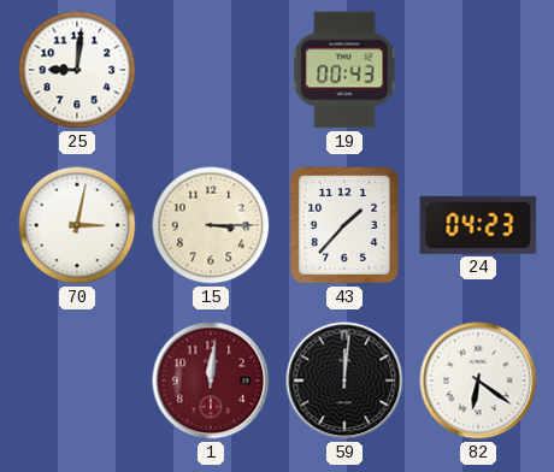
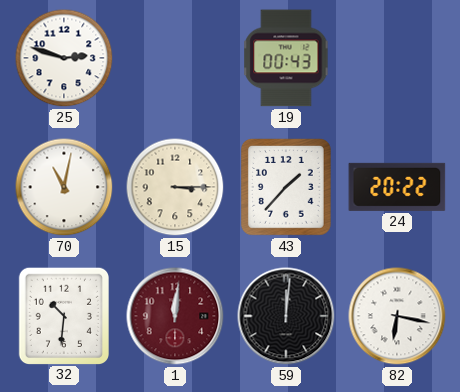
25: 9:01 -> 2:48
70: 3:02 -> 11:02
24: 04:23 -> 20:22
32: none -> 10:31
82: 6:21 -> 6:17
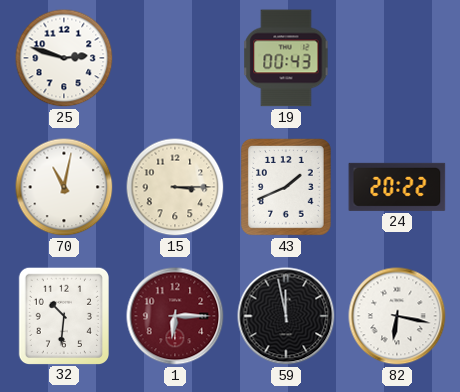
43: 1:37 -> 1:41
1: 12:01 -> 6:15
59: 12:01 -> 11:58
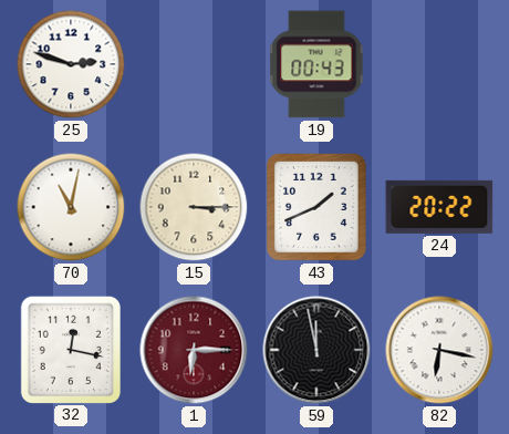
32: 10:31 -> 12:17
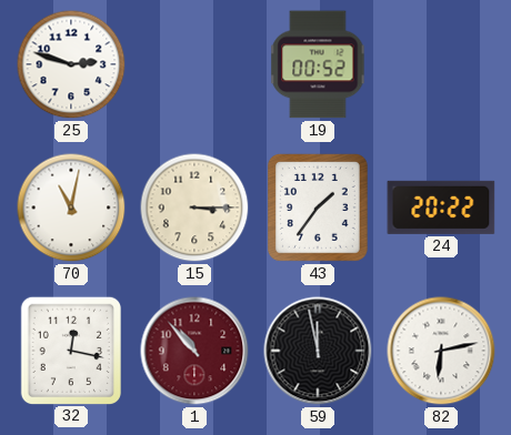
19: 00:43 -> 00:52
43: 1:41 -> 1:36
1: 6:15 -> 10:53
82: 6:17 -> 6:13
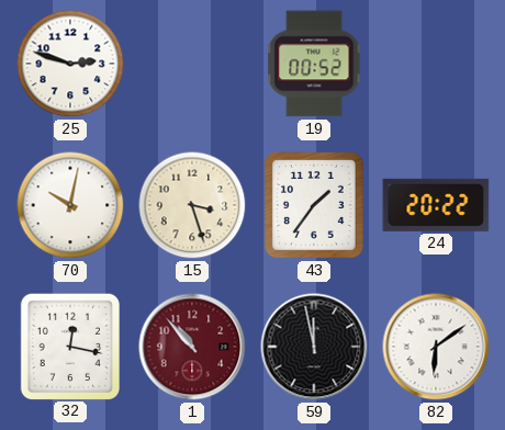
70: 11:02 -> 10:02
15: 3:15 -> 3:27
82: 6:13 -> 6:09
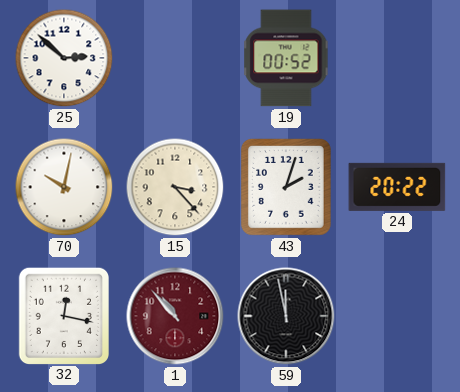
25: 2:48 -> 2:52
15: 3:27 -> 3:23
43: 1:36 -> 2:03
82: 6:09 -> none
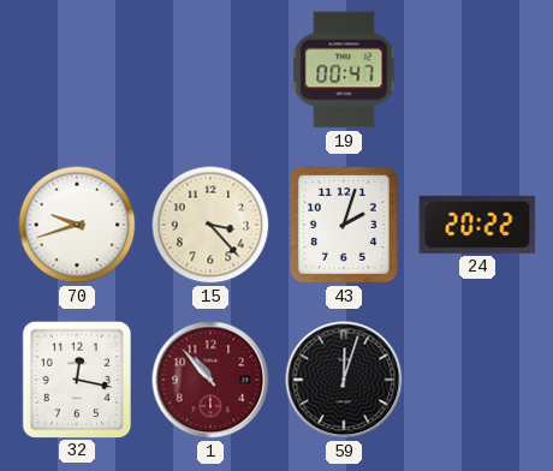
25: 2:52 -> none
19: 00:52 -> 00:47
70: 10:02 -> 9:42
59: 11:58 -> 12:03
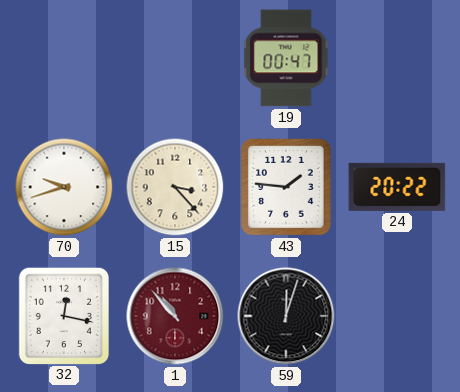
43: 2:03 -> 1:46
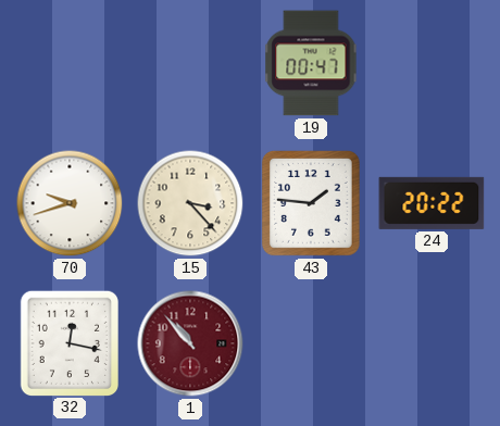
59: 12:03 -> none
